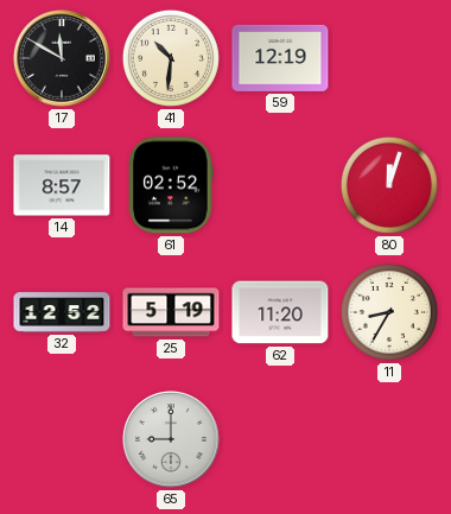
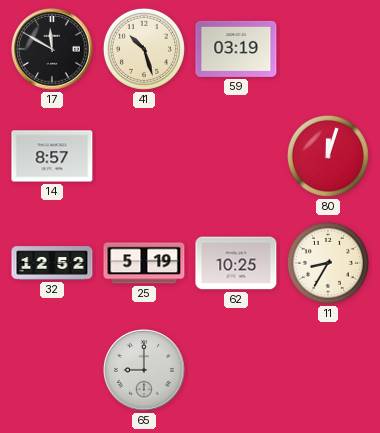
41: 10:31 -> 10:27
59: 12:19 -> 03:19
61: 02:52 -> none
62: 11:20 -> 10:25
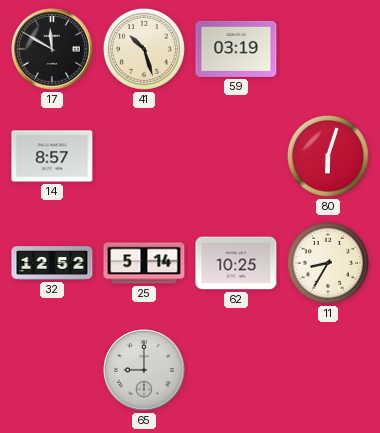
80: 12:03 -> 6:03
25: 5:19 -> 5:14
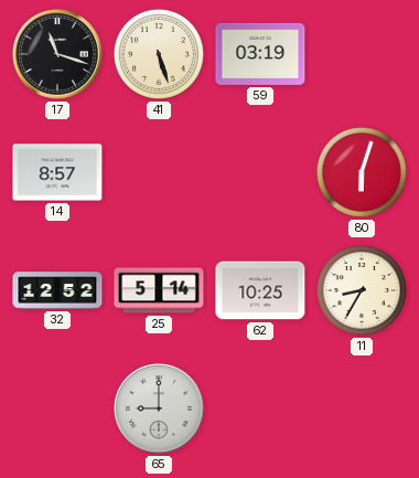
17: 11:50 -> 11:18
41: 10:27 -> 5:27
